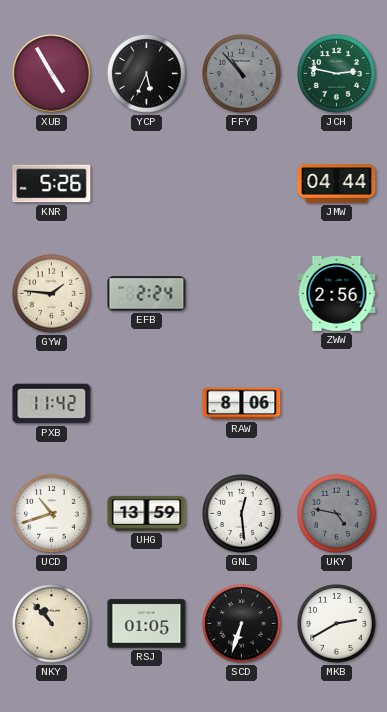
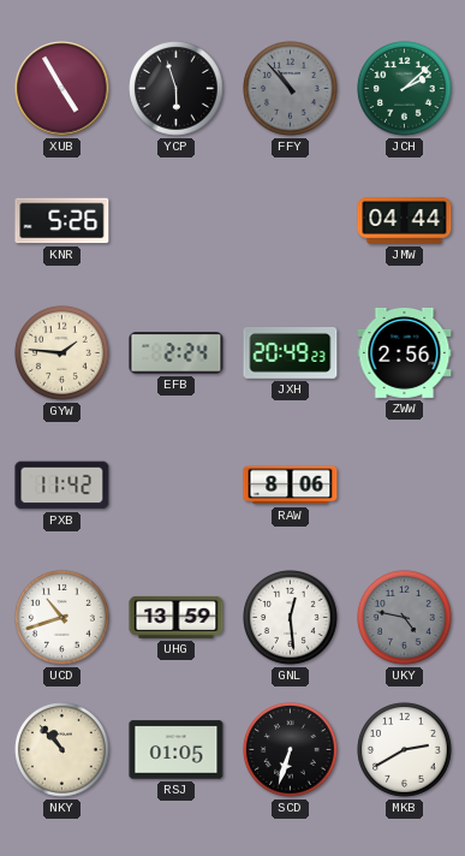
YCP: 5:34 -> 5:57
JCH: 2:47 -> 2:08
JXH: none -> 20:49
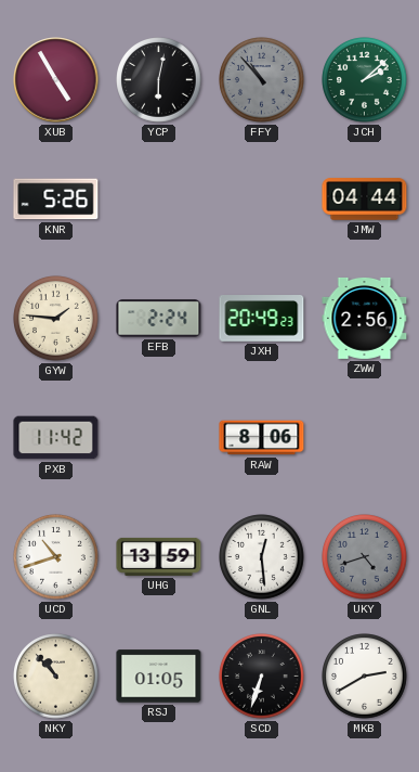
YCP: 5:57 -> 6:02
UKY: 4:47 -> 4:42
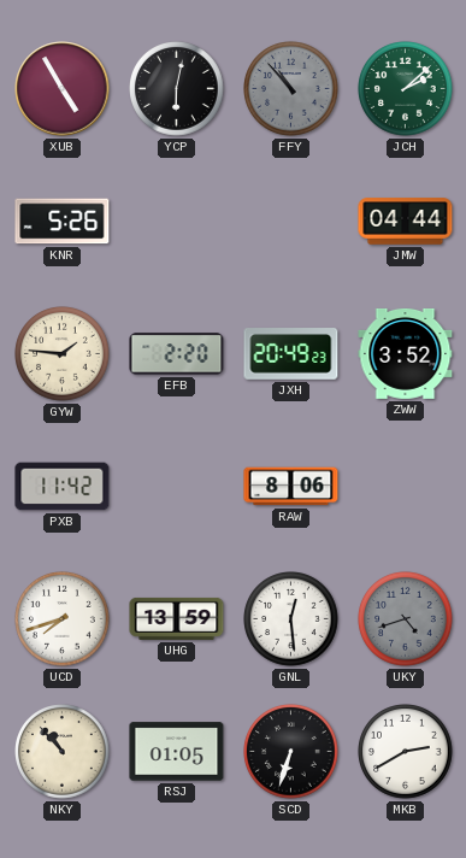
EFB: 2:24 -> 2:20
ZWW: 2:56 -> 3:52
UCD: 10:42 -> 7:42
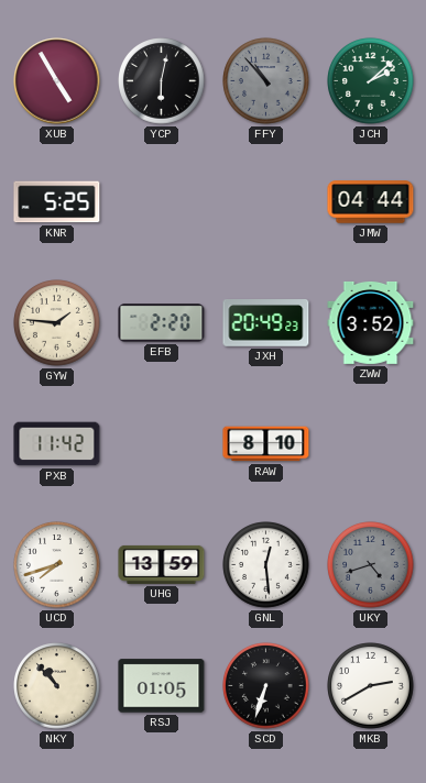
KNR: 5:26 -> 5:25
RAW: 8:06 -> 8:10
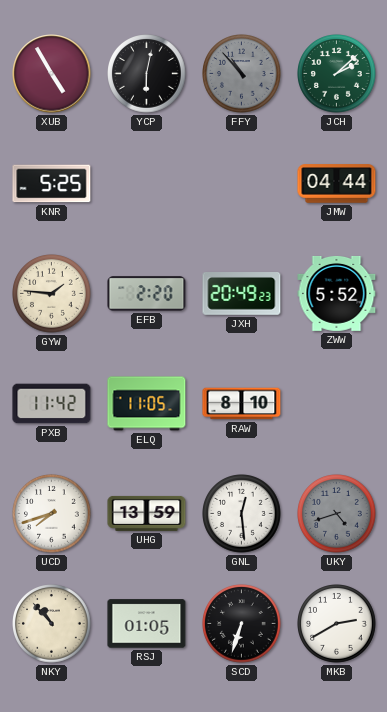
ZWW: 3:52 -> 5:52
ELQ: none -> 11:05
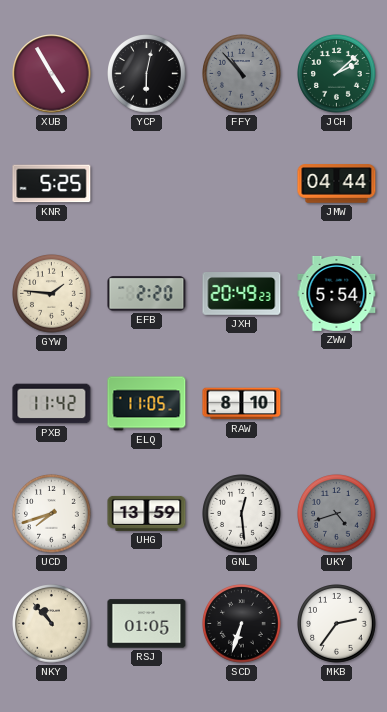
ZWW: 5:52 -> 5:54
MKB: 2:40 -> 2:36
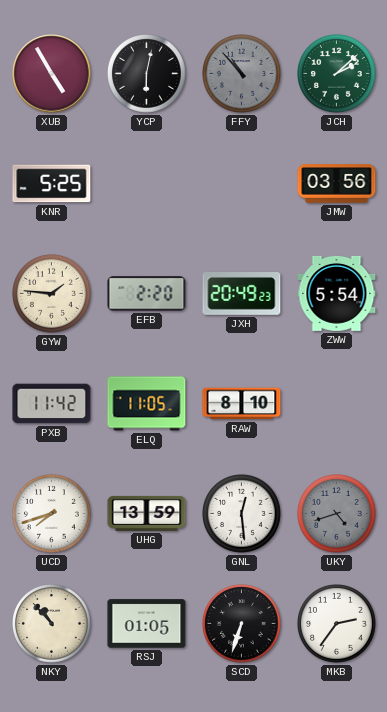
JMW: 04:44 -> 03:56
